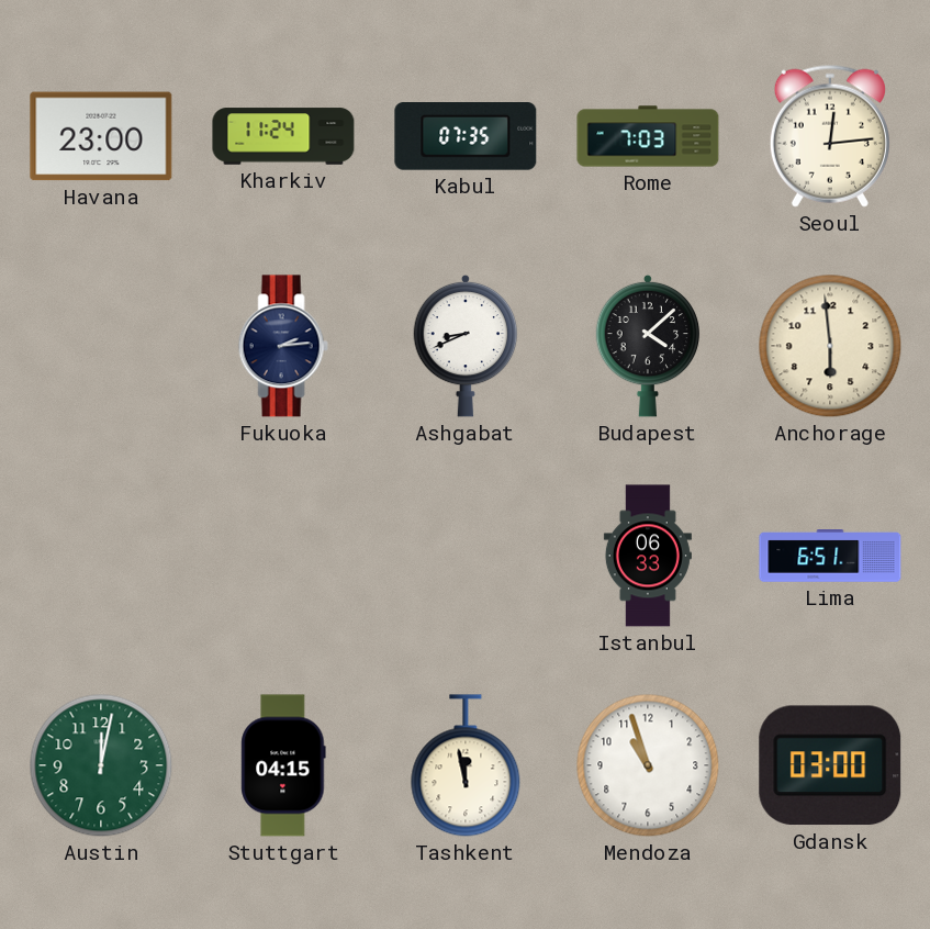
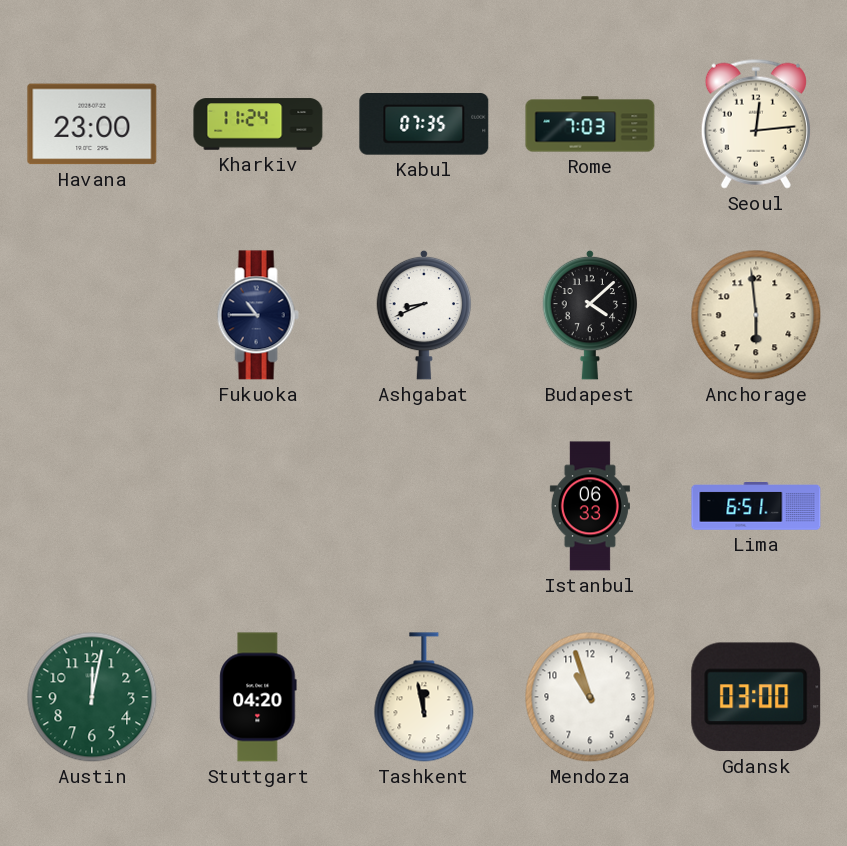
Fukuoka: 2:14 -> 10:45
Stuttgart: 04:15 -> 04:20
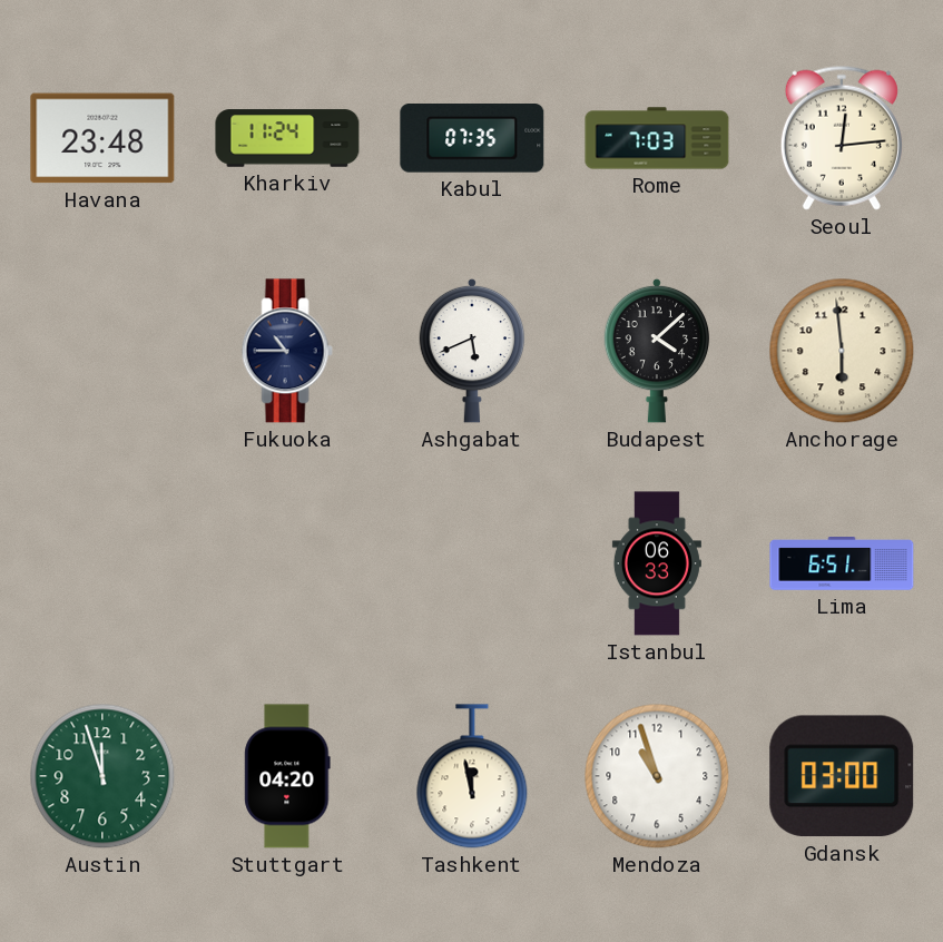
Havana: 23:00 -> 23:48
Ashgabat: 8:41 -> 5:41
Austin: 12:02 -> 11:57
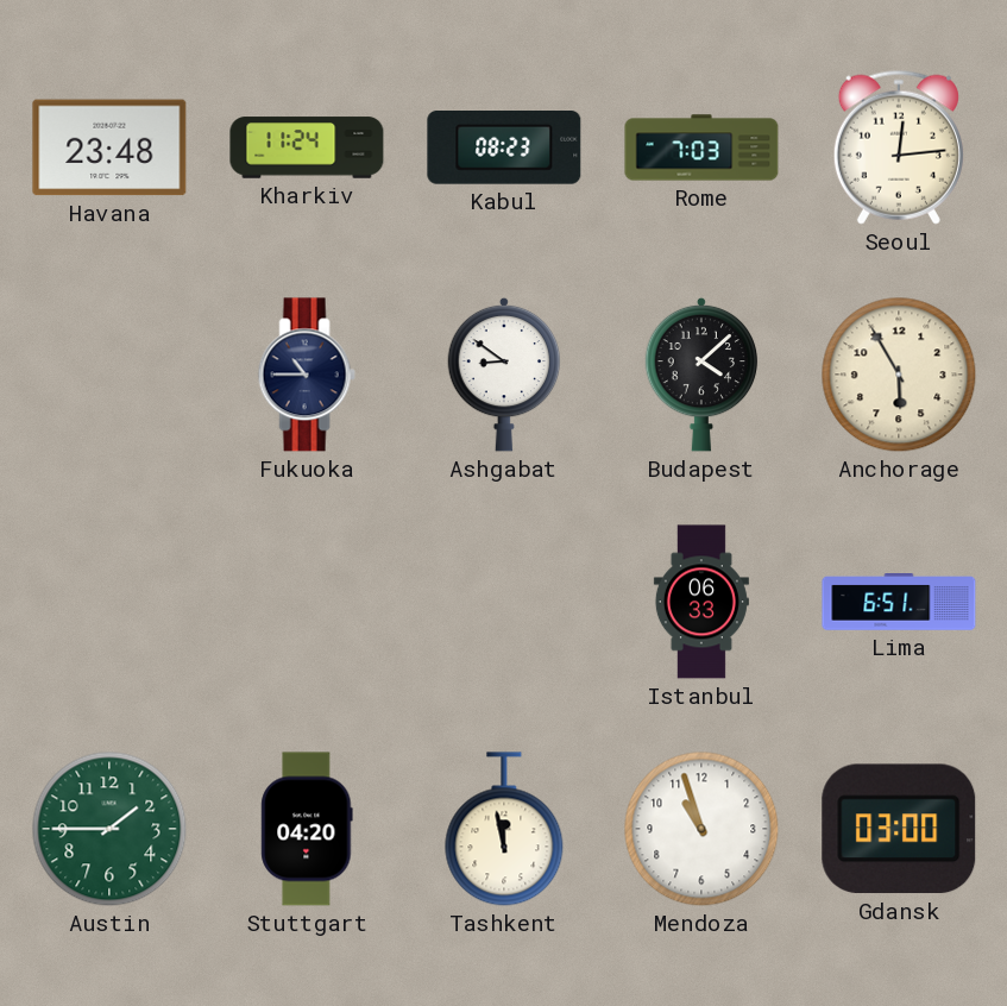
Kabul: 07:35 -> 08:23
Ashgabat: 5:41 -> 8:51
Anchorage: 5:59 -> 5:55
Austin: 11:57 -> 1:45
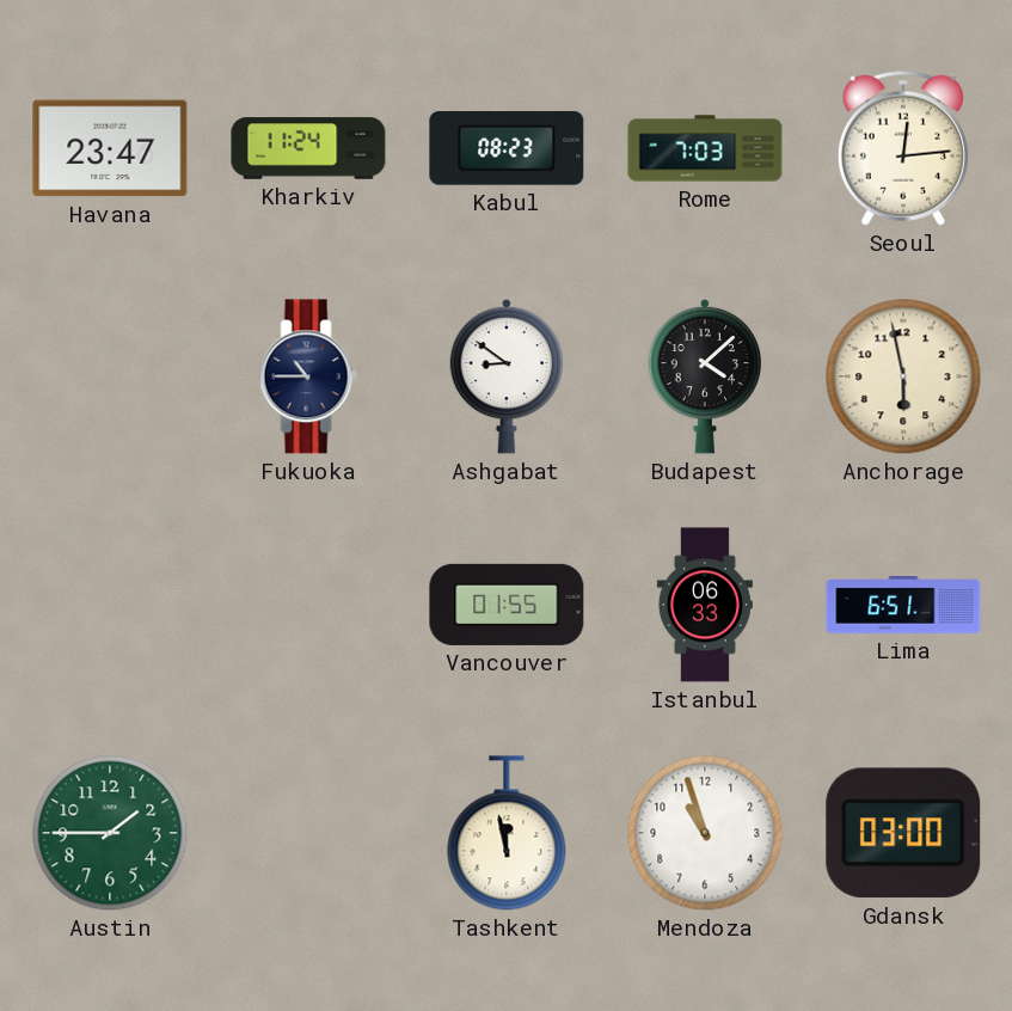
Havana: 23:48 -> 23:47
Anchorage: 5:55 -> 5:58
Vancouver: none -> 01:55
Stuttgart: 04:20 -> none
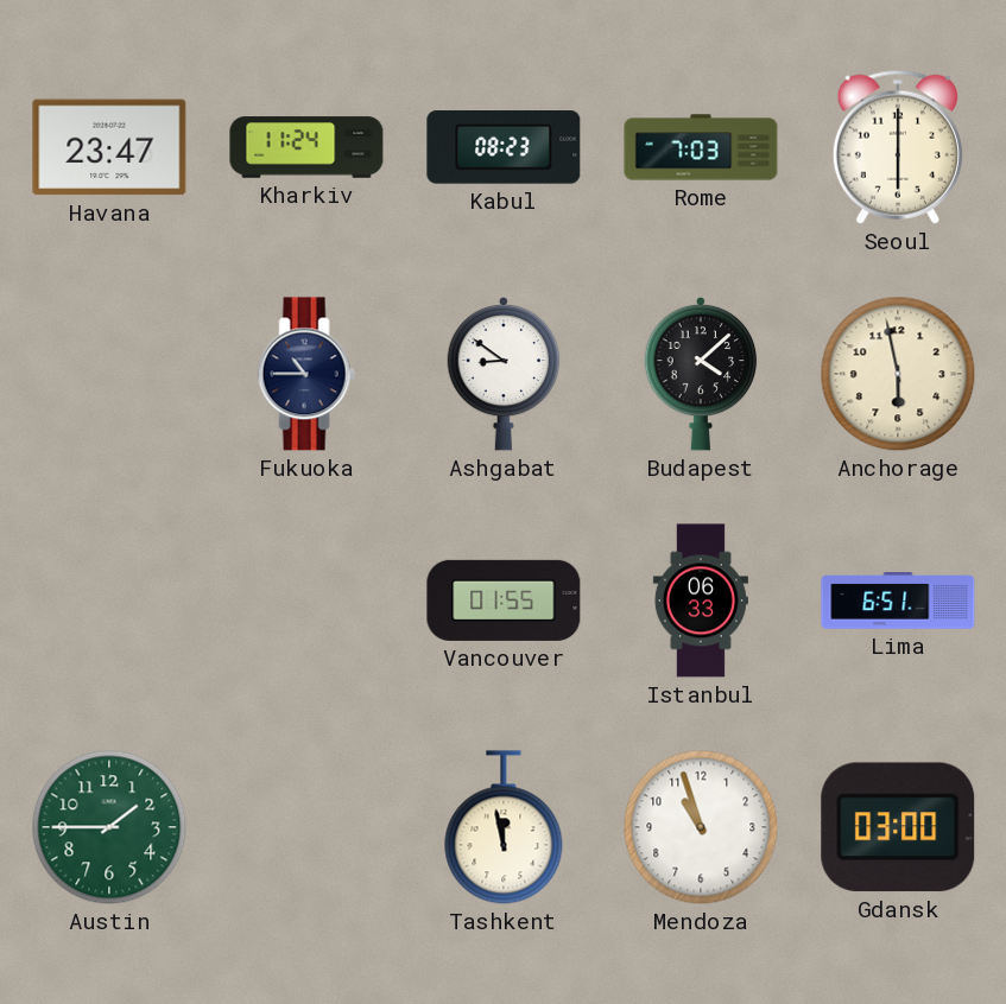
Seoul: 12:14 -> 6:00
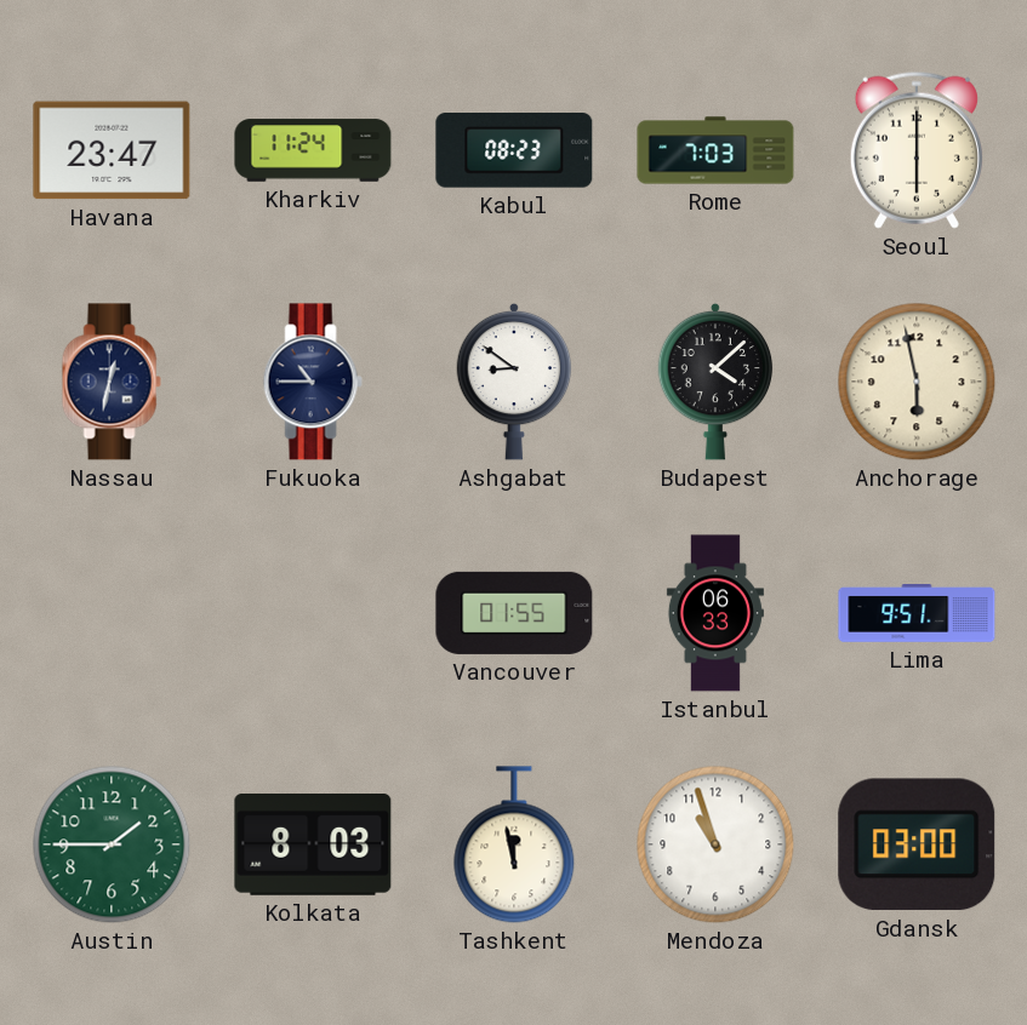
Nassau: none -> 12:32
Lima: 6:51 -> 9:51
Kolkata: none -> 8:03
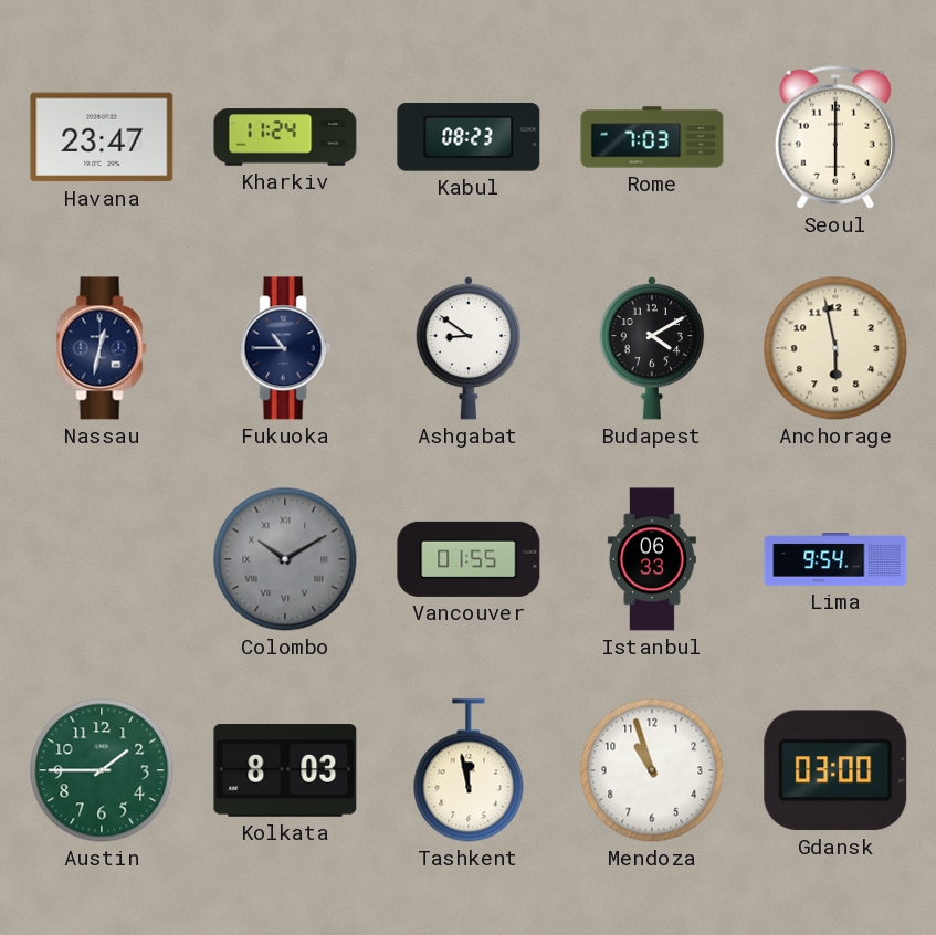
Budapest: 4:08 -> 4:10
Colombo: none -> 10:10
Lima: 9:51 -> 9:54
